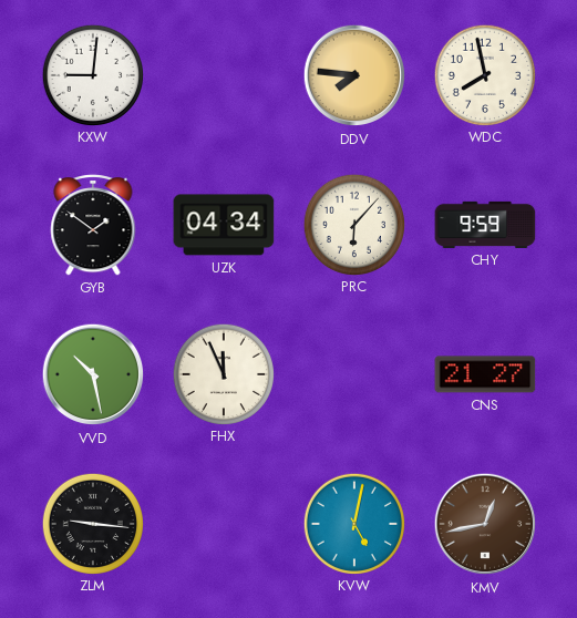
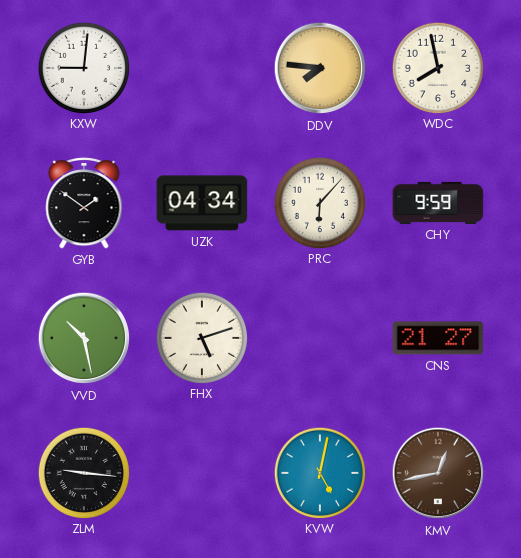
FHX: 11:56 -> 5:12
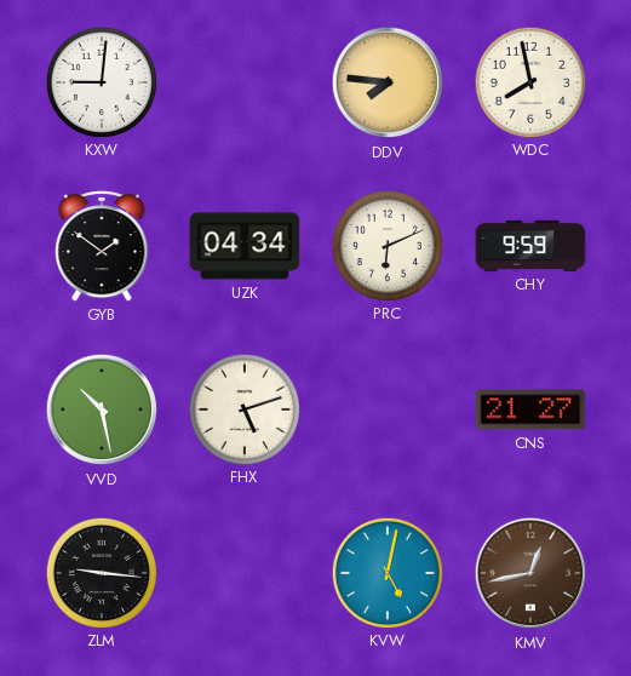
PRC: 6:07 -> 6:11
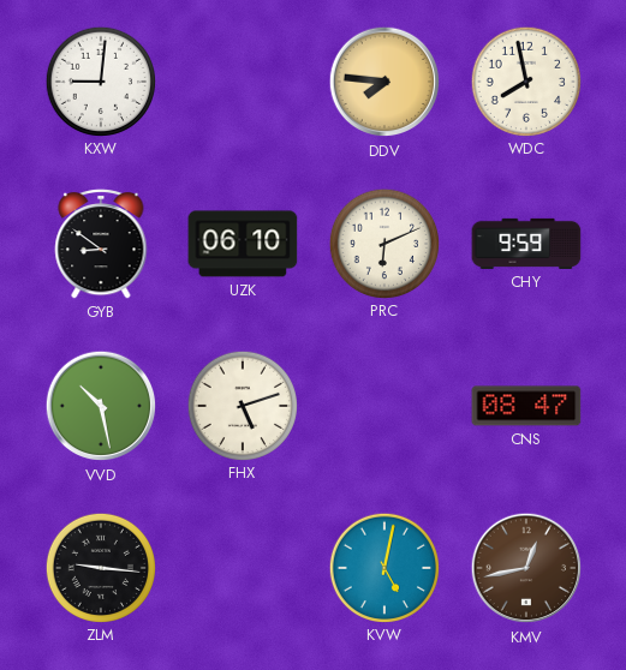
GYB: 1:51 -> 8:51
UZK: 04:34 -> 06:10
CNS: 21:27 -> 08:47
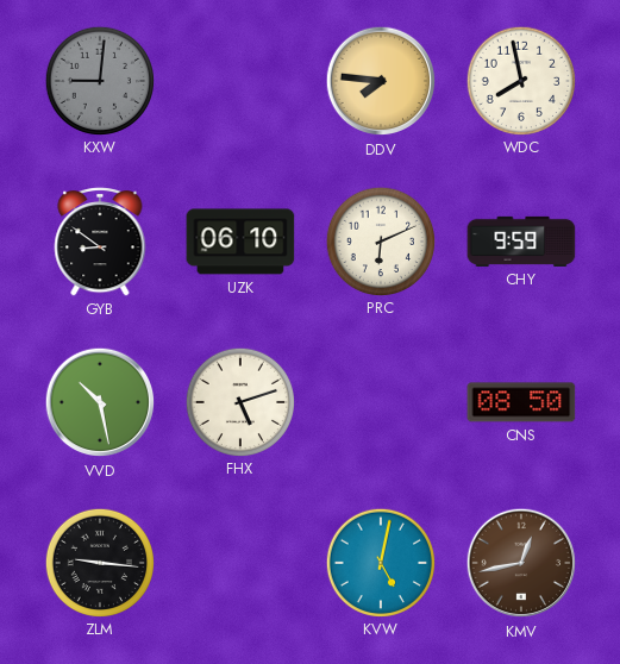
KXW dial: white -> grey
CNS: 08:47 -> 08:50
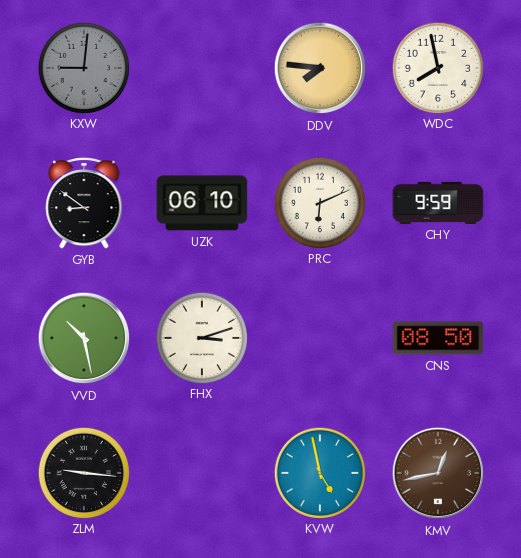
FHX: 5:12 -> 3:12
KVW: 5:02 -> 4:58
